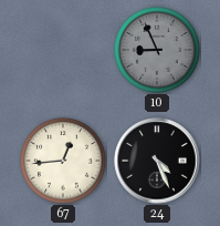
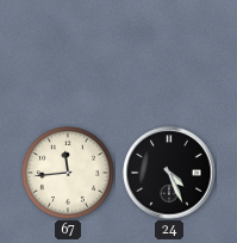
10: 8:56 -> none
67: 12:44 -> 11:44
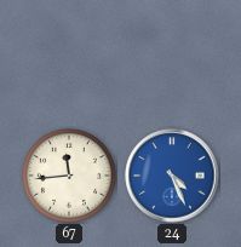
24 dial: black -> blue
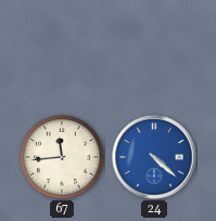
24: 4:26 -> 4:22
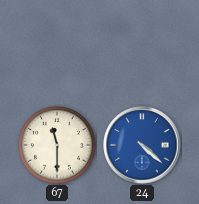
67: 11:44 -> 11:30
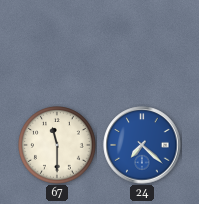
24: 4:22 -> 7:22
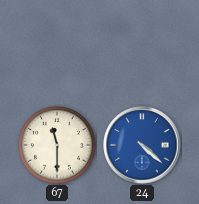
24: 7:22 -> 4:22
